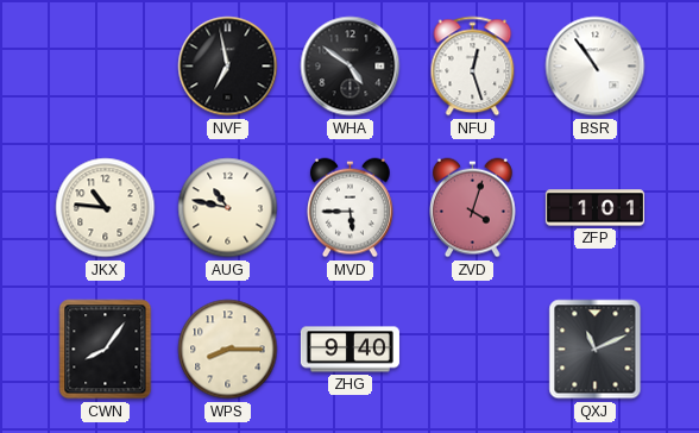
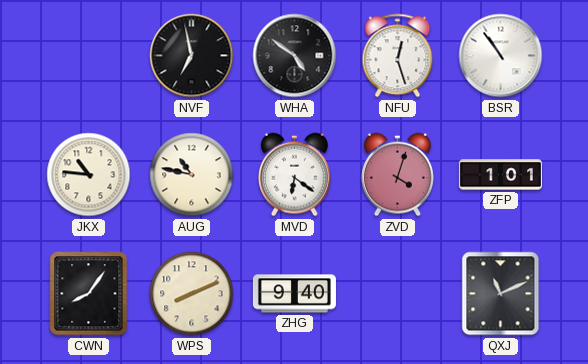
MVD: 5:45 -> 6:21
WPS: 8:15 -> 8:11
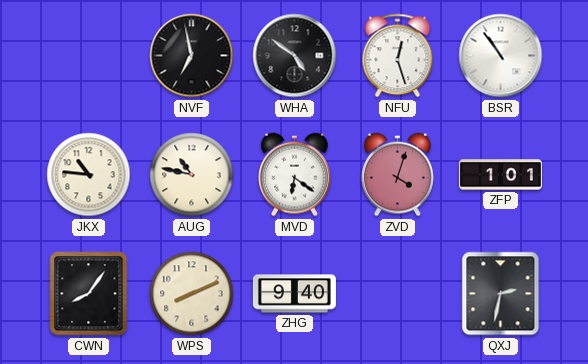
QXJ: 11:11 -> 2:32
